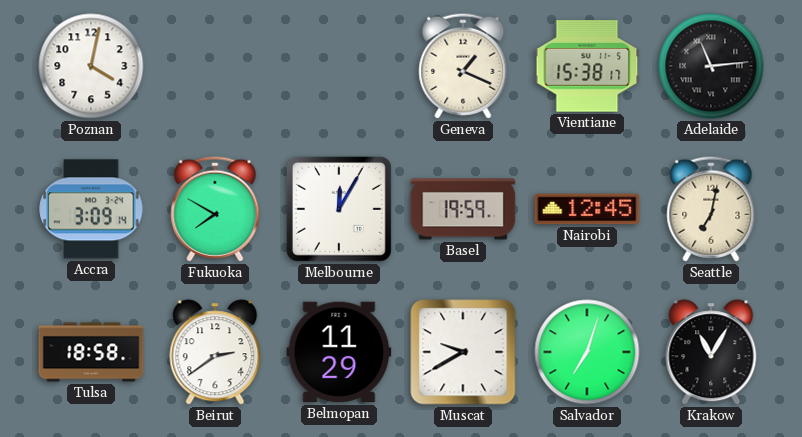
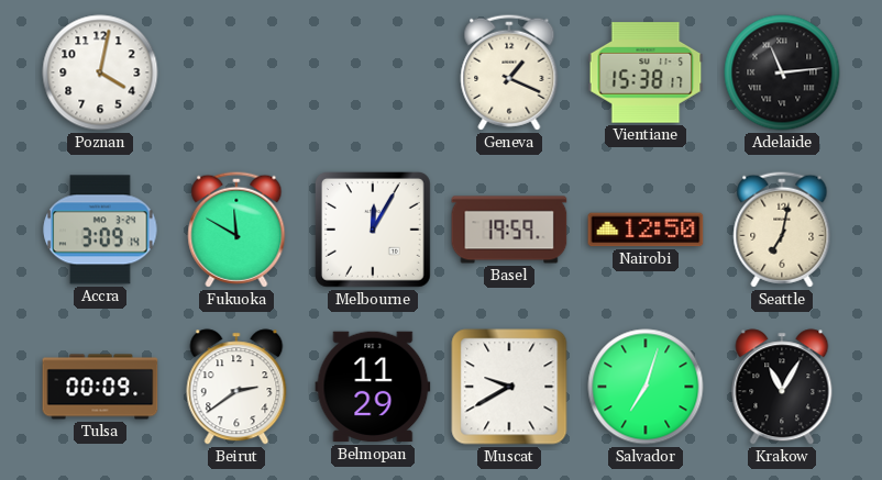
Fukuoka: 7:50 -> 11:50
Nairobi: 12:45 -> 12:50
Tulsa: 18:58 -> 00:09
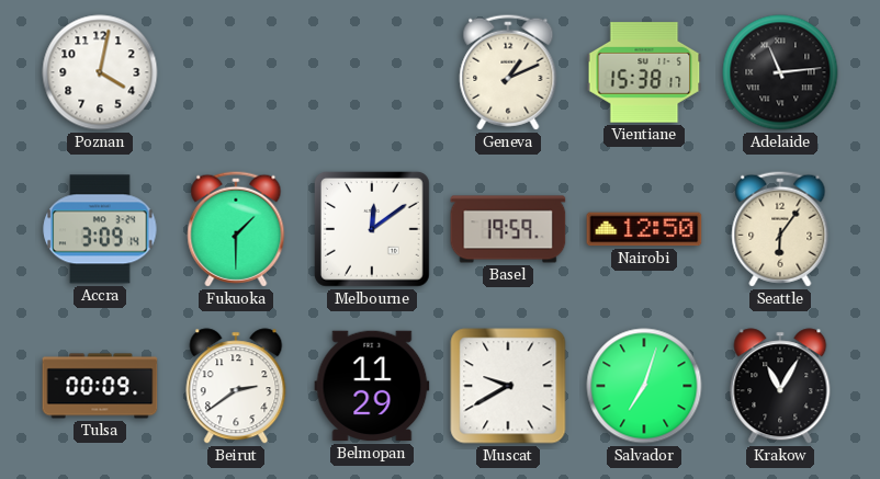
Geneva: 1:19 -> 1:11
Fukuoka: 11:50 -> 1:30
Melbourne: 12:05 -> 12:09
Seattle: 7:02 -> 6:06
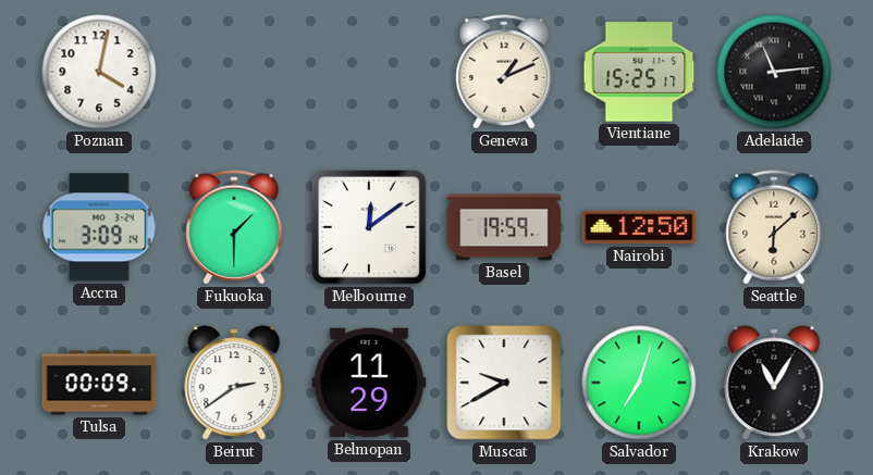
Vientiane: 15:38 -> 15:25
Seattle: 6:06 -> 6:08
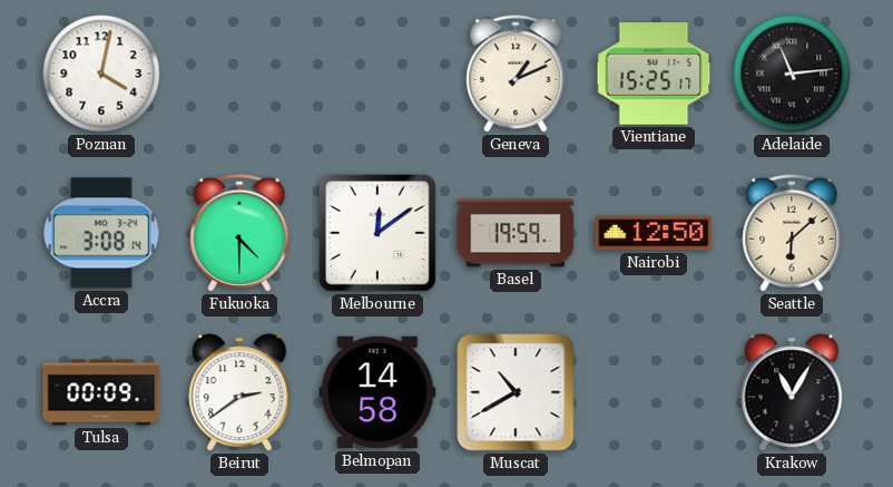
Accra: 3:09 -> 3:08
Fukuoka: 1:30 -> 4:30
Belmopan: 11:29 -> 14:58
Muscat: 9:40 -> 10:40
Salvador: 7:03 -> none
